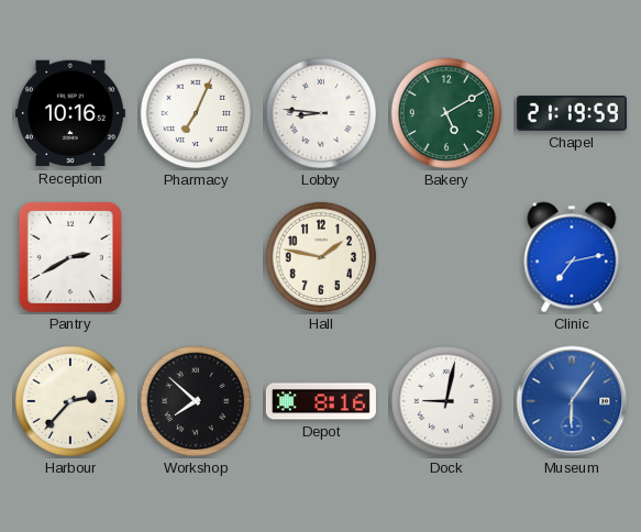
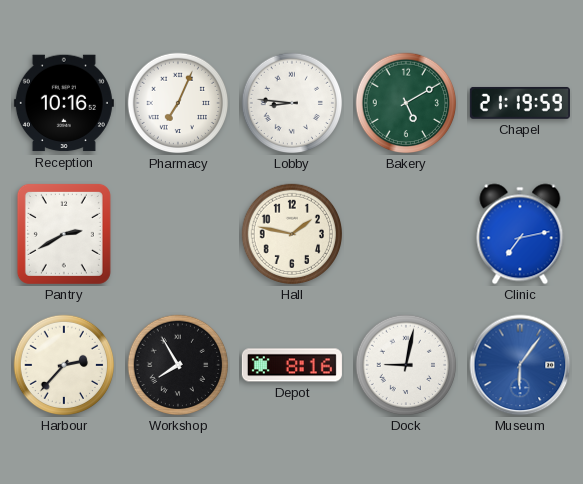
Workshop: 7:52 -> 7:55
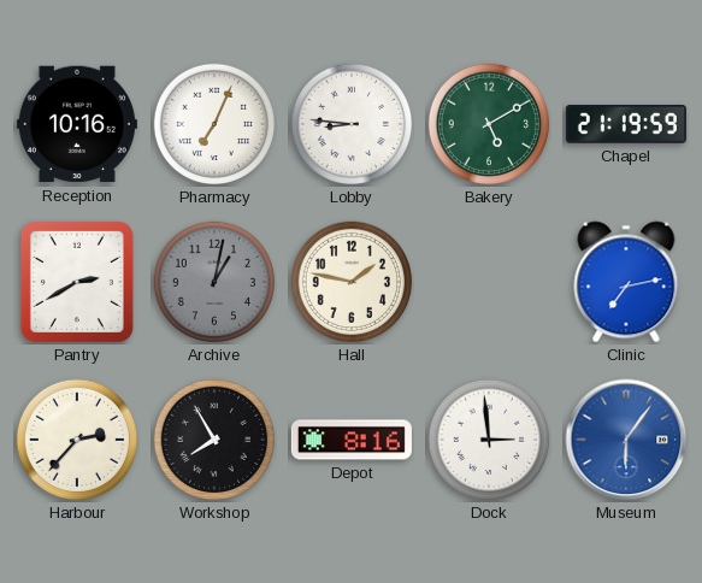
Archive: none -> 1:02
Dock: 9:02 -> 2:59
